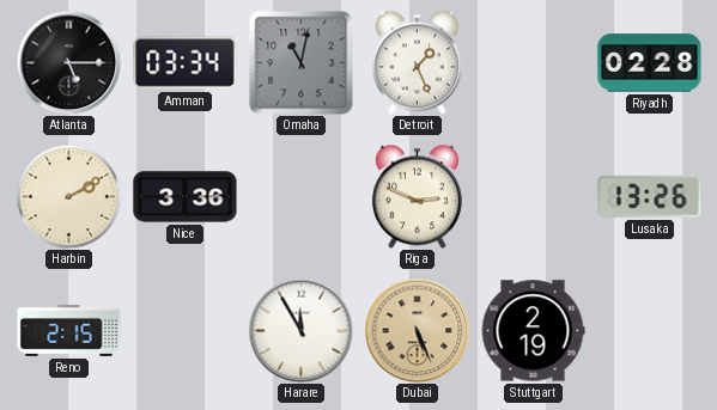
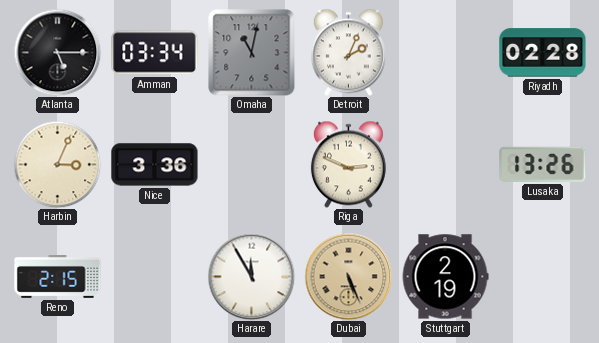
Detroit: 1:26 -> 2:04
Harbin: 2:10 -> 3:04
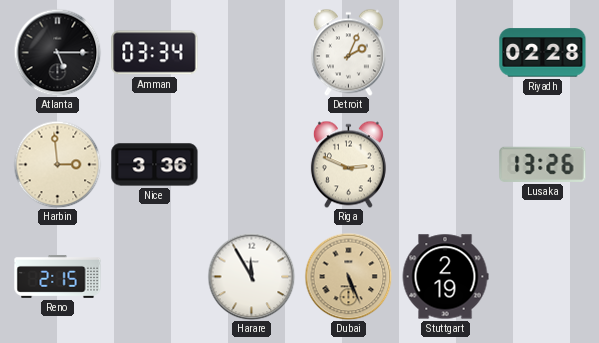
Omaha: 11:02 -> none
Harbin: 3:04 -> 2:59
